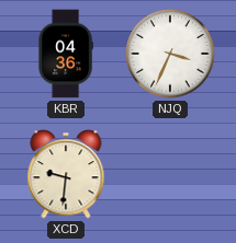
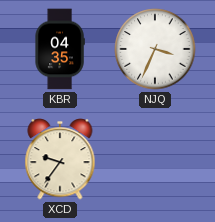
KBR: 04:36 -> 04:35
XCD: 9:31 -> 9:36
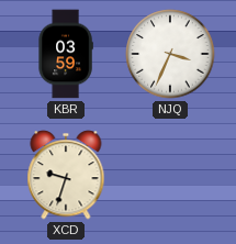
KBR: 04:35 -> 03:59
XCD: 9:36 -> 9:33
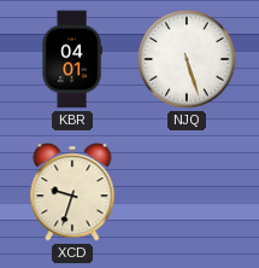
KBR: 03:59 -> 04:01
NJQ: 3:34 -> 5:27
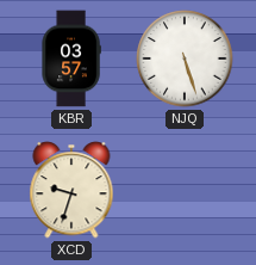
KBR: 04:01 -> 03:57
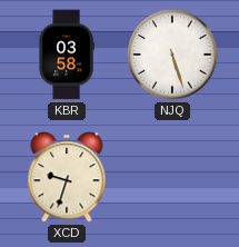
KBR: 03:57 -> 03:58
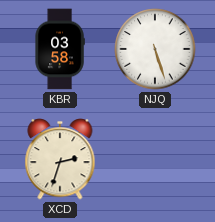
XCD: 9:33 -> 2:33
